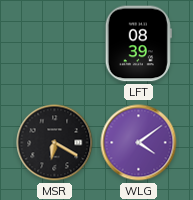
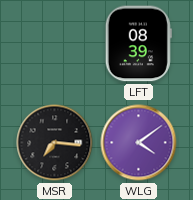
MSR: 6:20 -> 7:16
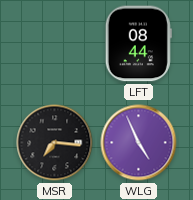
LFT: 08:39 -> 08:44
WLG: 4:09 -> 4:56
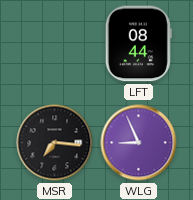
WLG: 4:56 -> 8:56
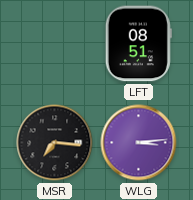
LFT: 08:44 -> 08:51
WLG: 8:56 -> 3:14
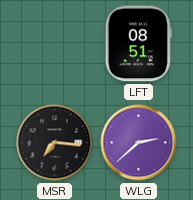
WLG: 3:14 -> 2:38
